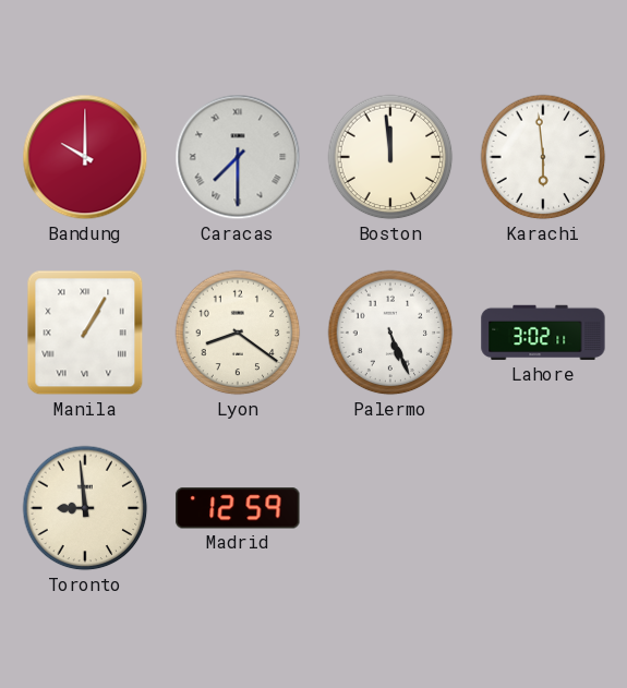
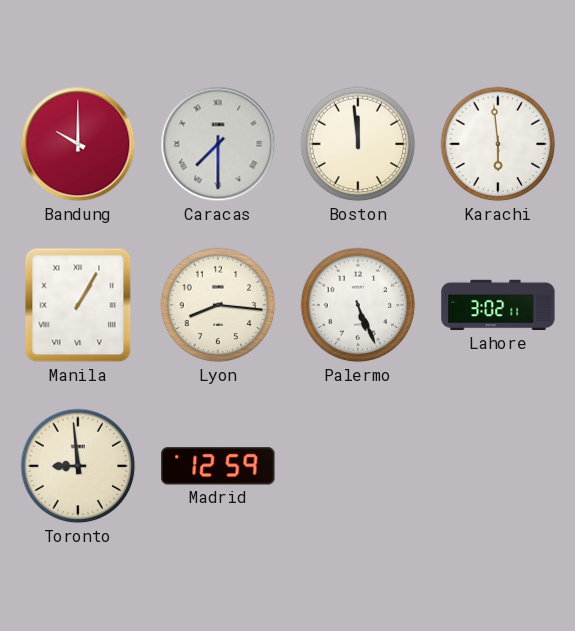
Lyon: 8:21 -> 8:16
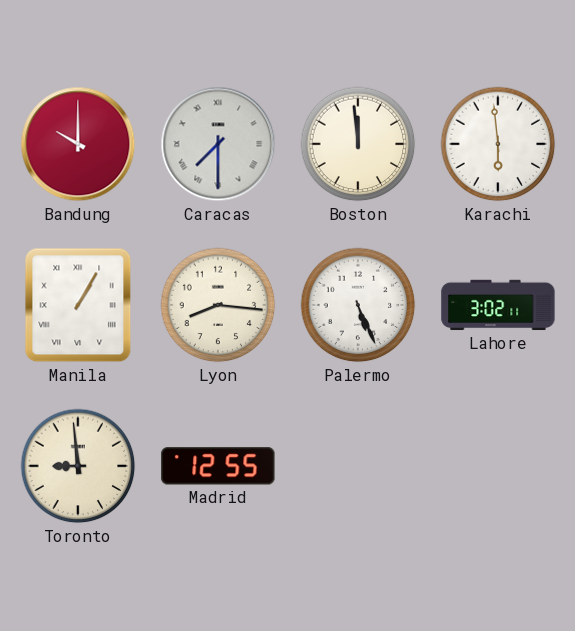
Madrid: 12:59 -> 12:55
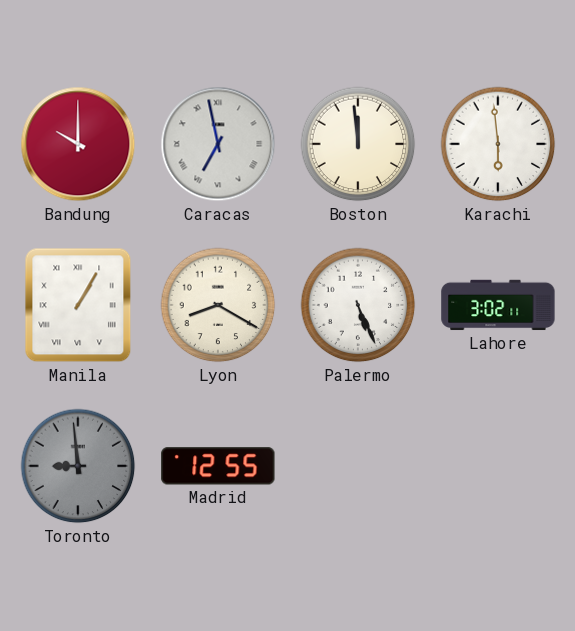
Caracas: 7:30 -> 6:58
Lyon: 8:16 -> 8:20
Toronto dial: cream -> grey
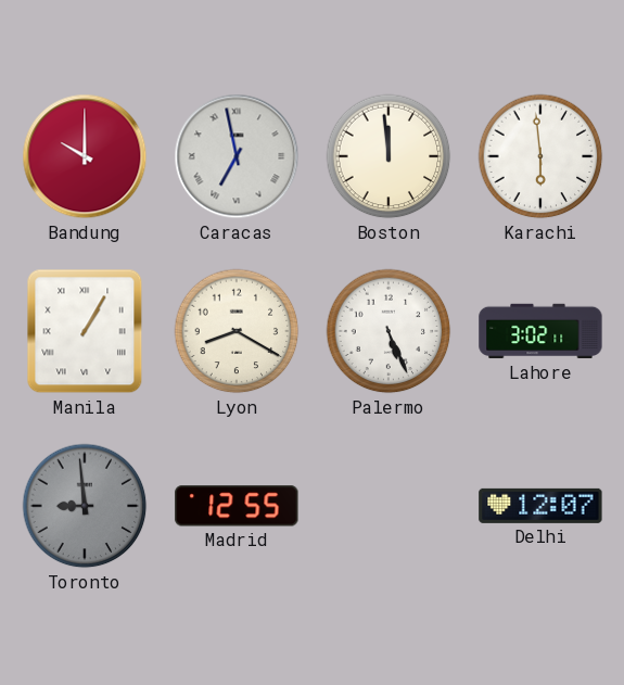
Delhi: none -> 12:07
